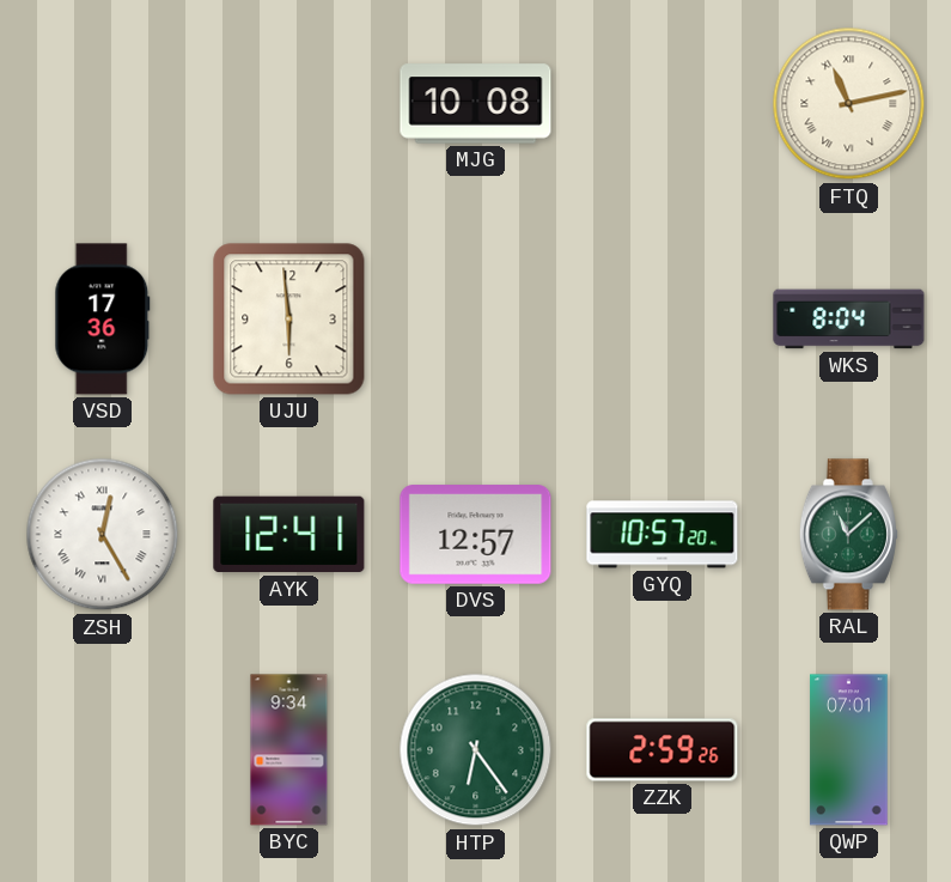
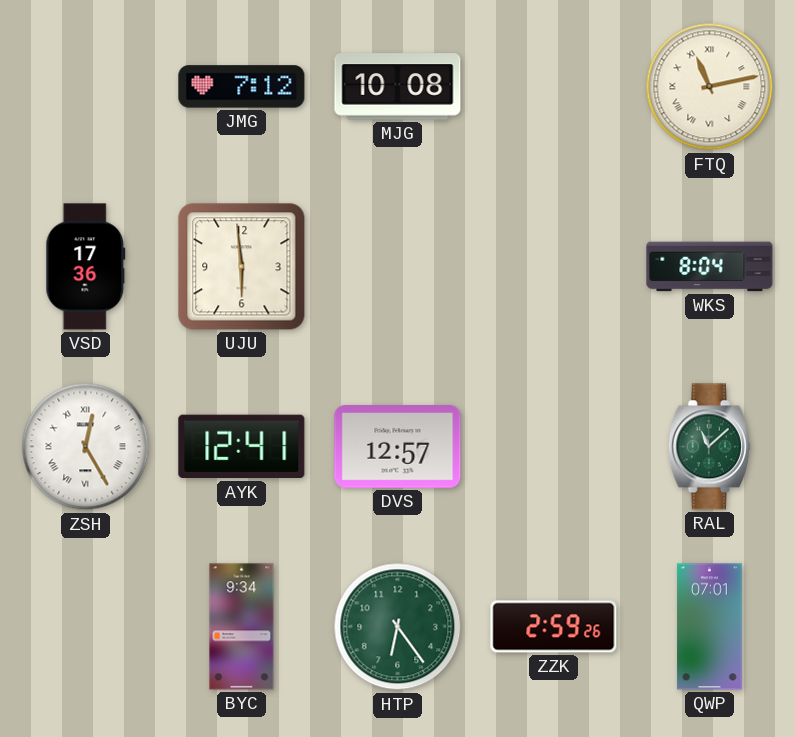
JMG: none -> 7:12
GYQ: 10:57 -> none
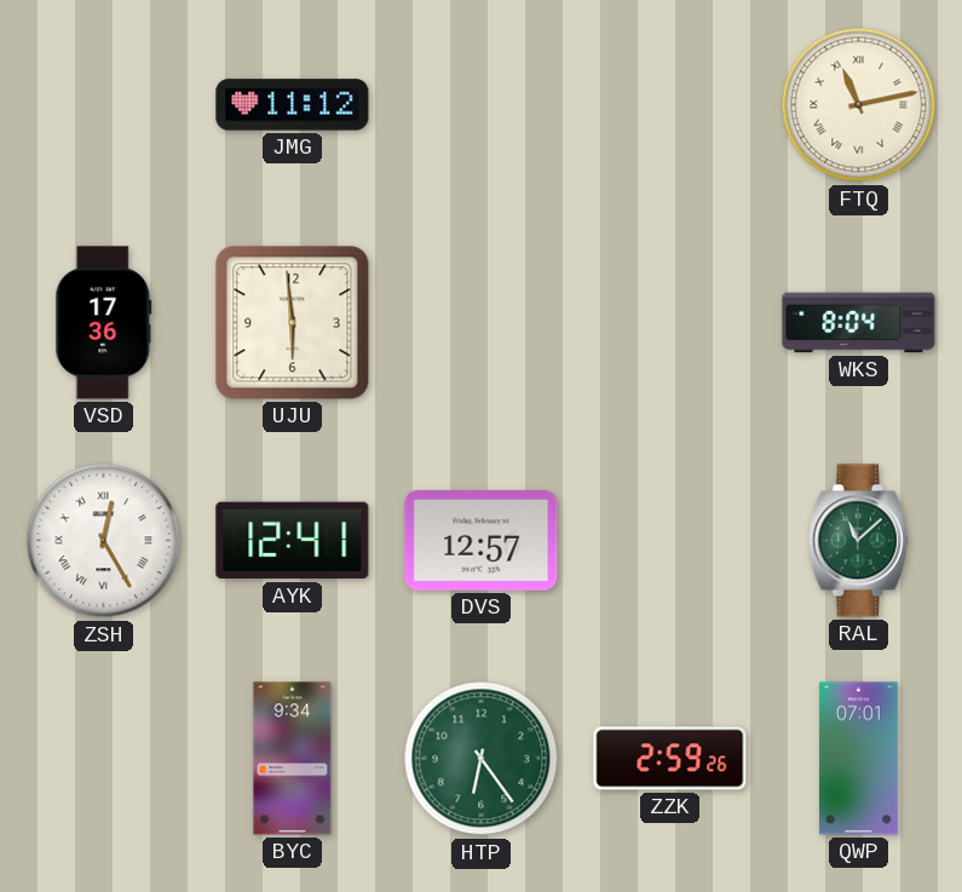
JMG: 7:12 -> 11:12
MJG: 10:08 -> none
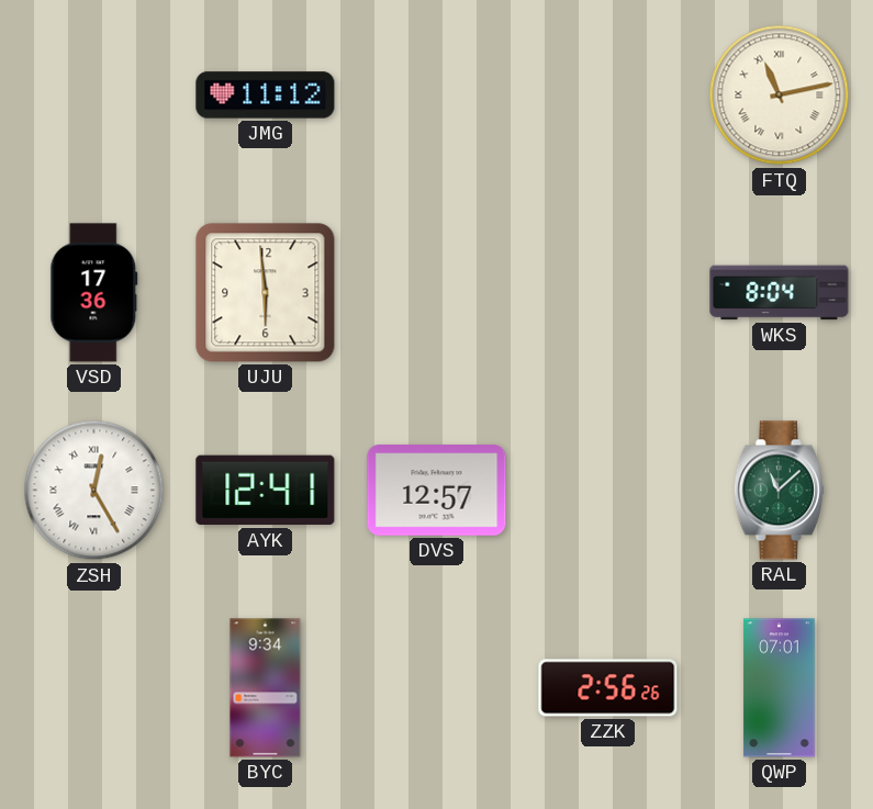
HTP: 6:24 -> none
ZZK: 2:59 -> 2:56
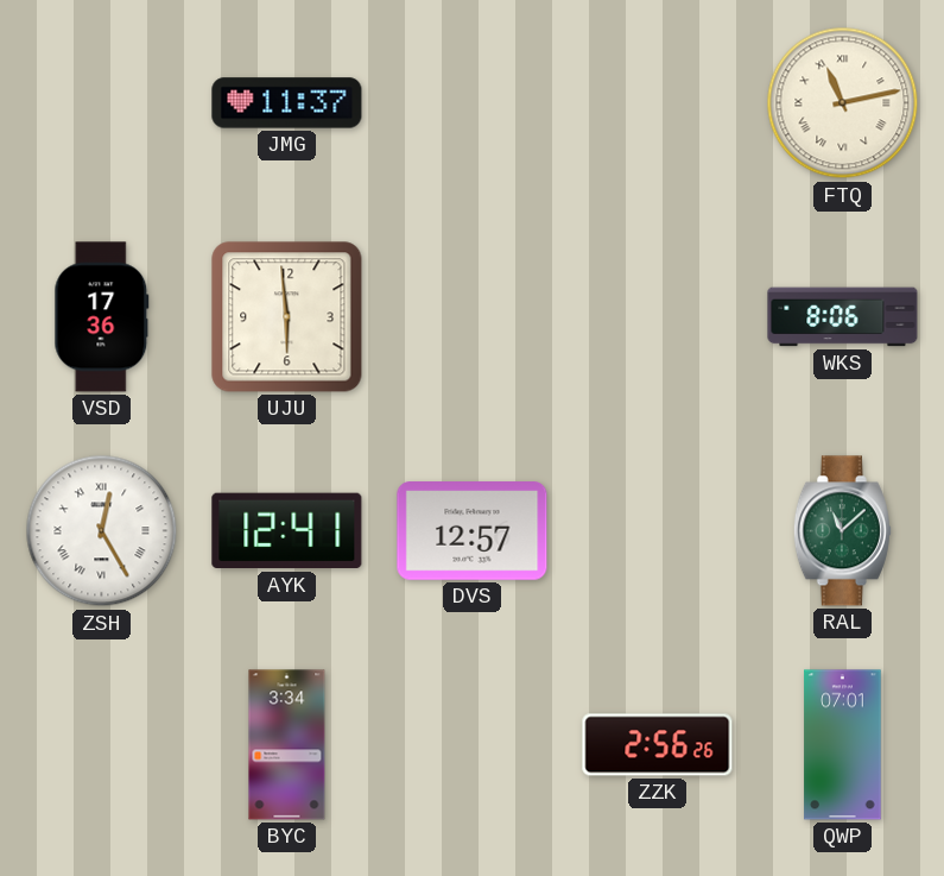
JMG: 11:12 -> 11:37
WKS: 8:04 -> 8:06
BYC: 9:34 -> 3:34
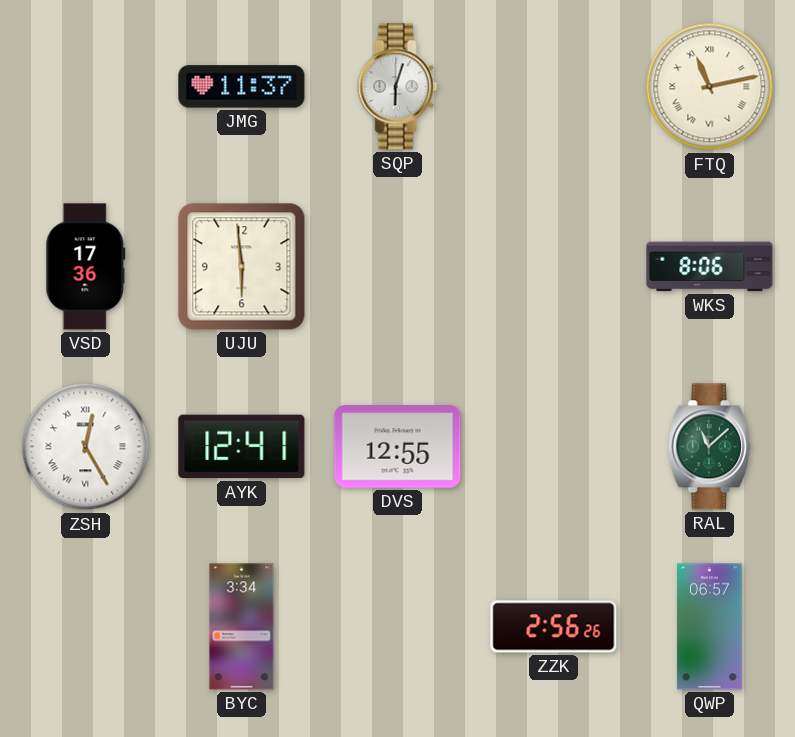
SQP: none -> 6:03
DVS: 12:57 -> 12:55
QWP: 07:01 -> 06:57
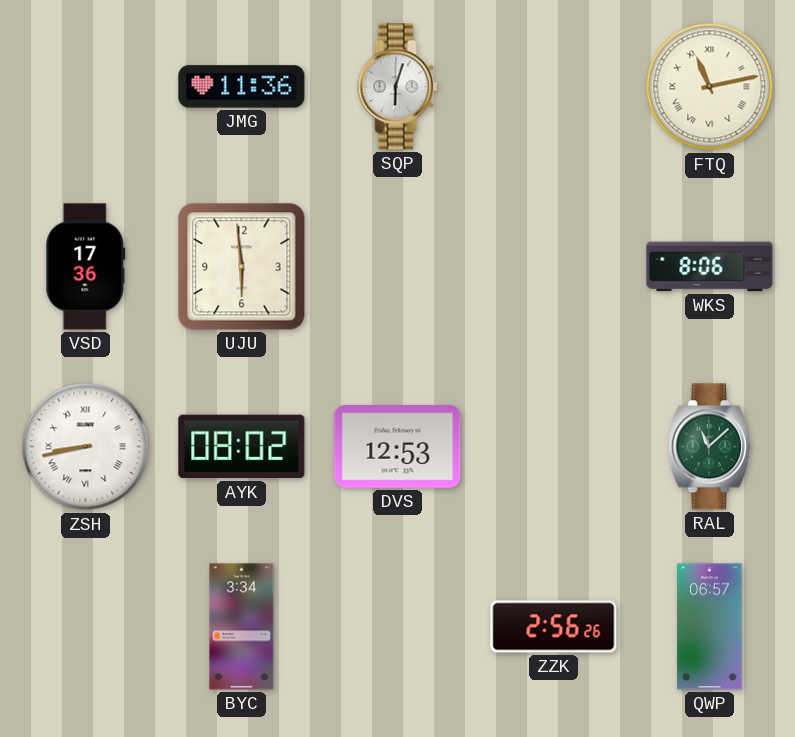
JMG: 11:37 -> 11:36
ZSH: 12:25 -> 8:43
AYK: 12:41 -> 08:02
DVS: 12:55 -> 12:53
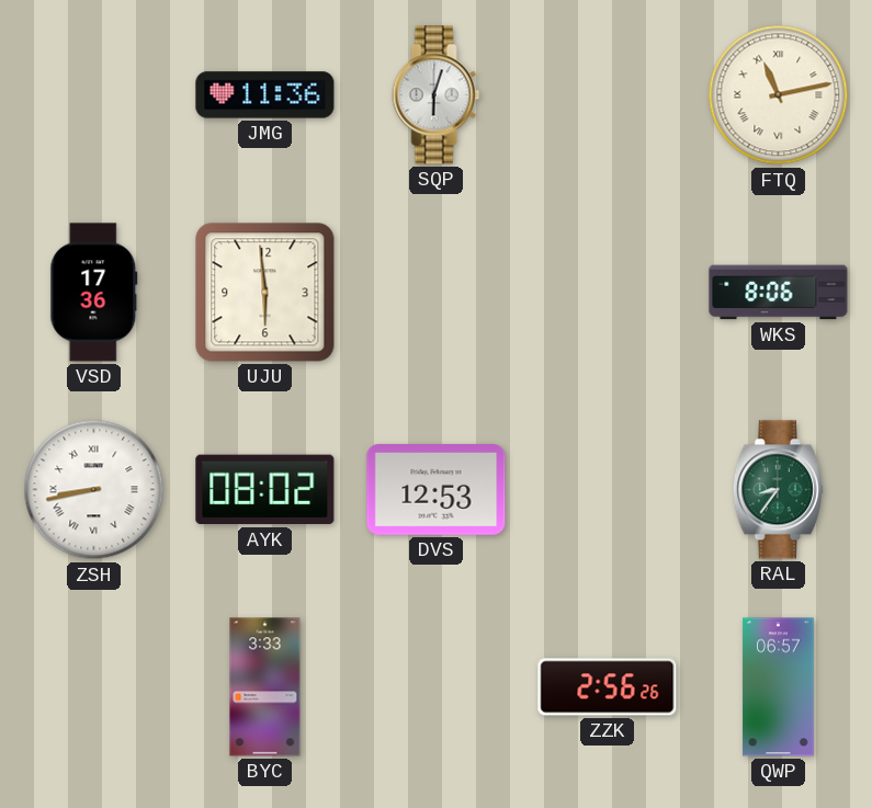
RAL: 11:08 -> 8:36
BYC: 3:34 -> 3:33
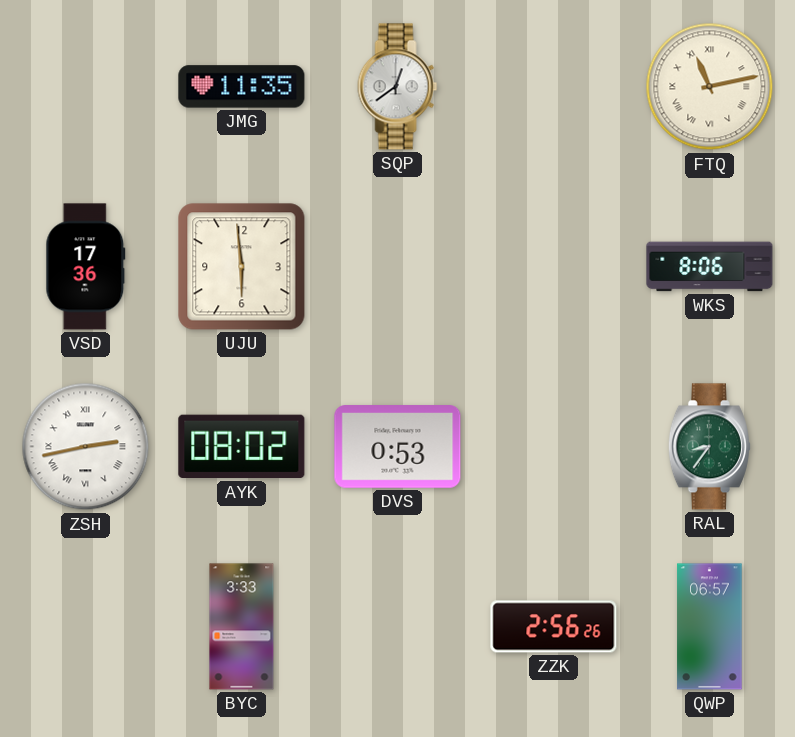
JMG: 11:36 -> 11:35
SQP: 6:03 -> 12:39
ZSH: 8:43 -> 2:43
DVS: 12:53 -> 0:53
